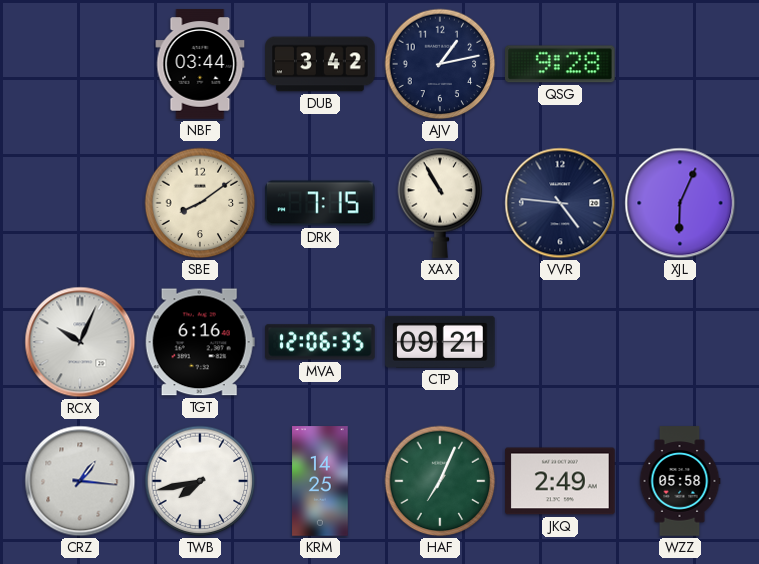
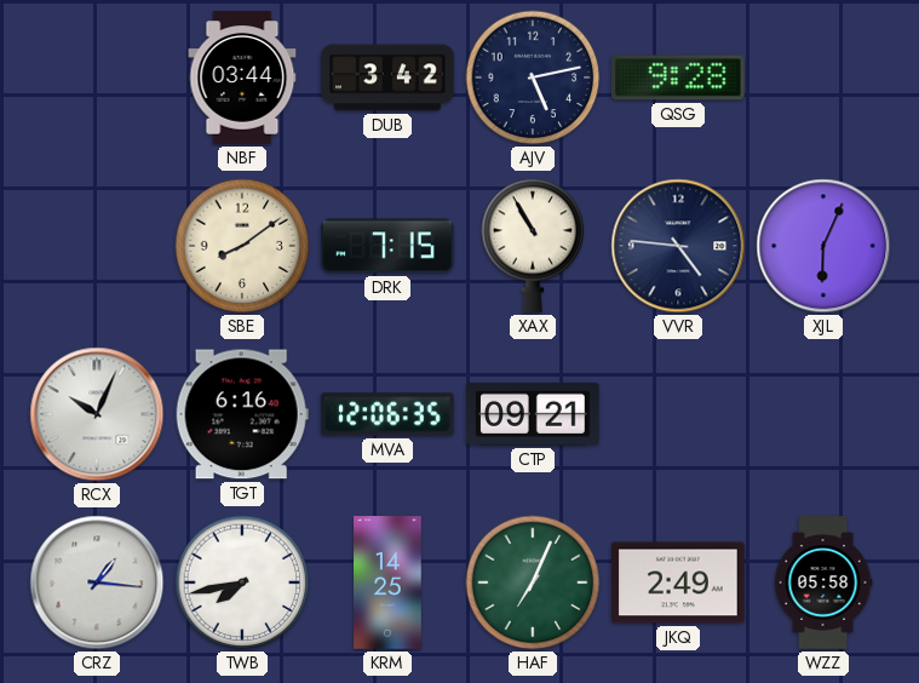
AJV: 1:13 -> 5:13
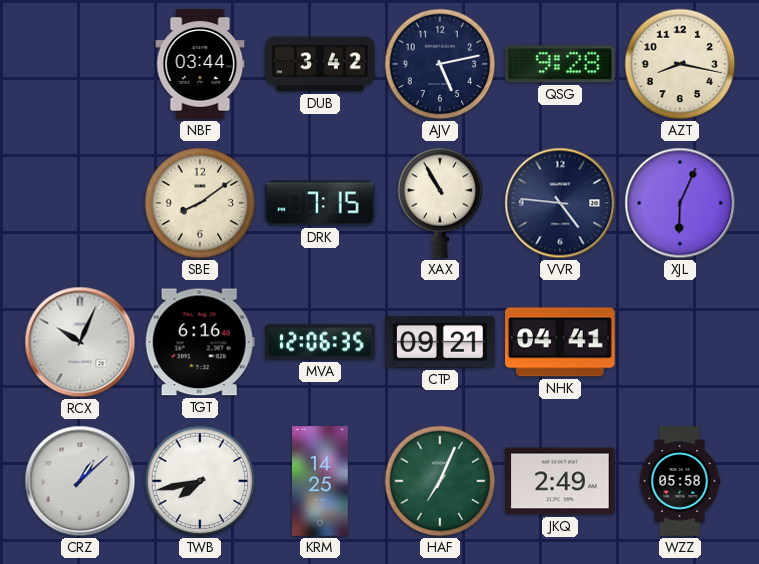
AZT: none -> 8:17
NHK: none -> 04:41
CRZ: 1:16 -> 1:08
